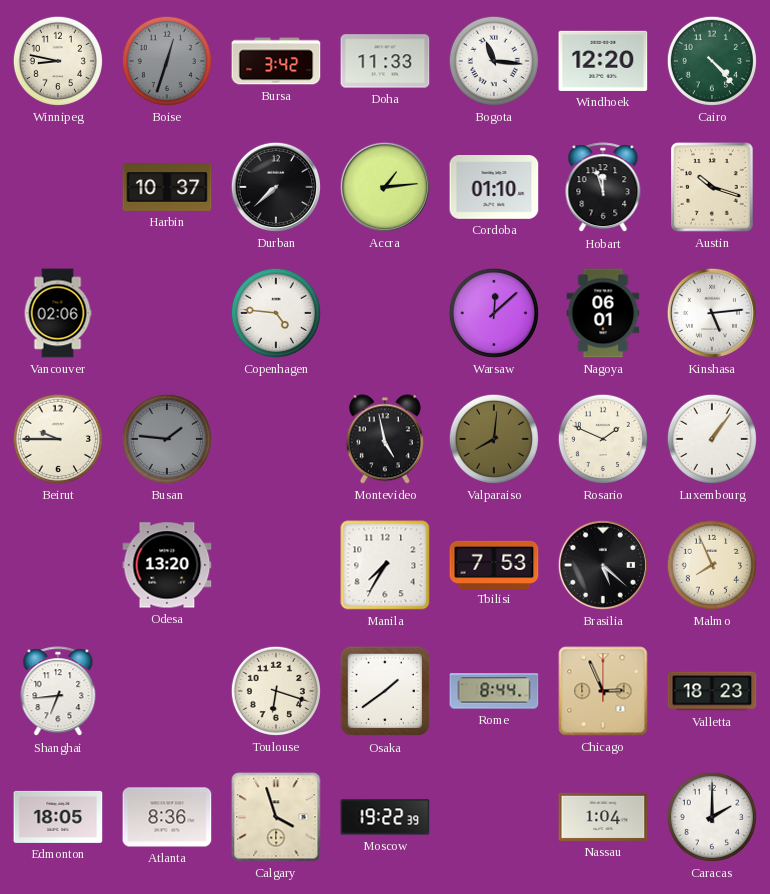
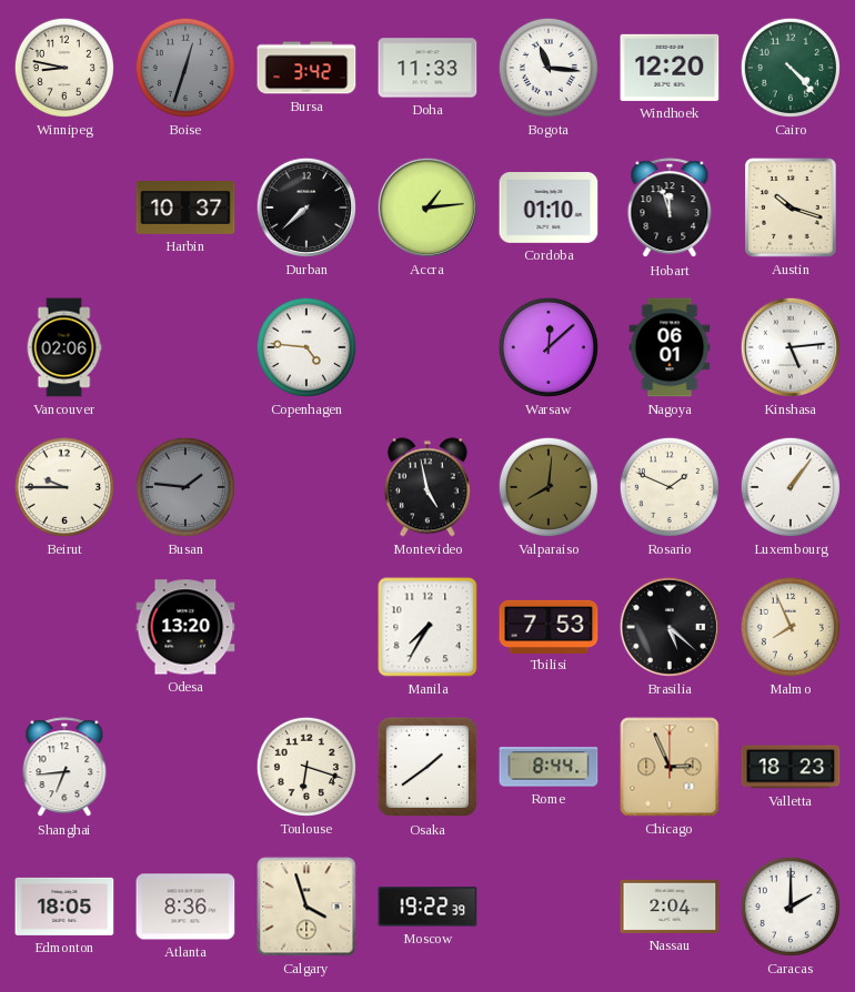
Nassau: 1:04 -> 2:04
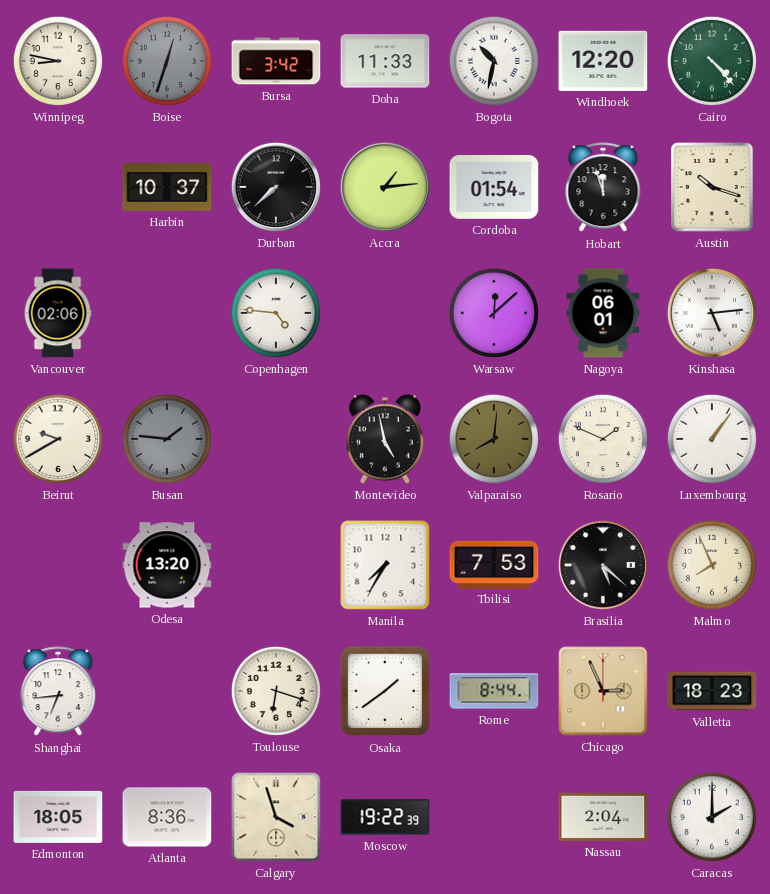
Bogota: 11:16 -> 10:32
Cordoba: 01:10 -> 01:54
Beirut: 9:45 -> 9:40
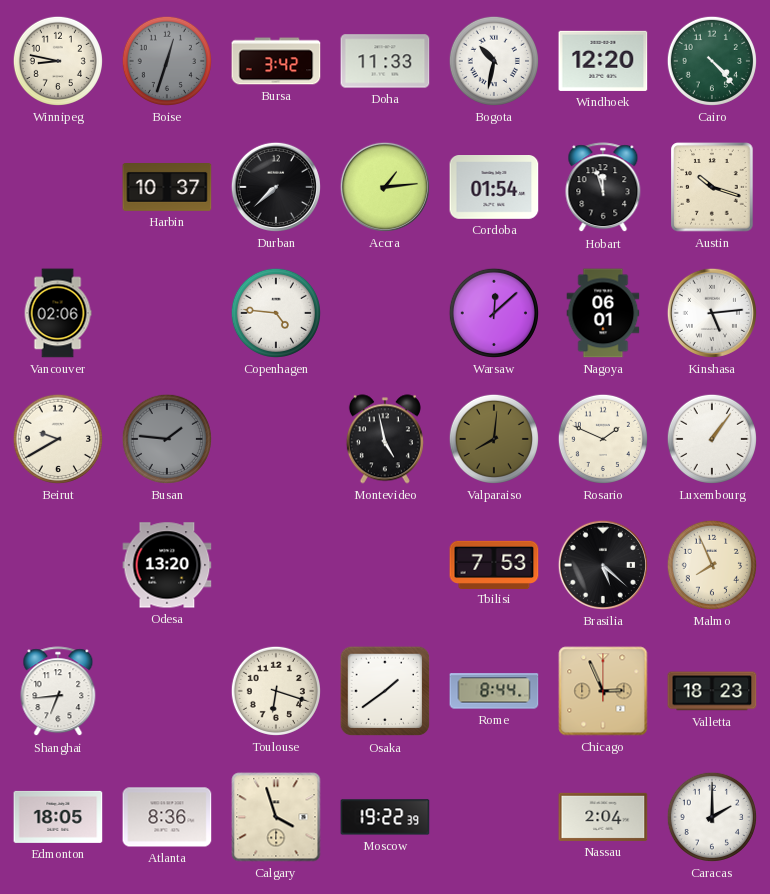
Manila: 7:35 -> none
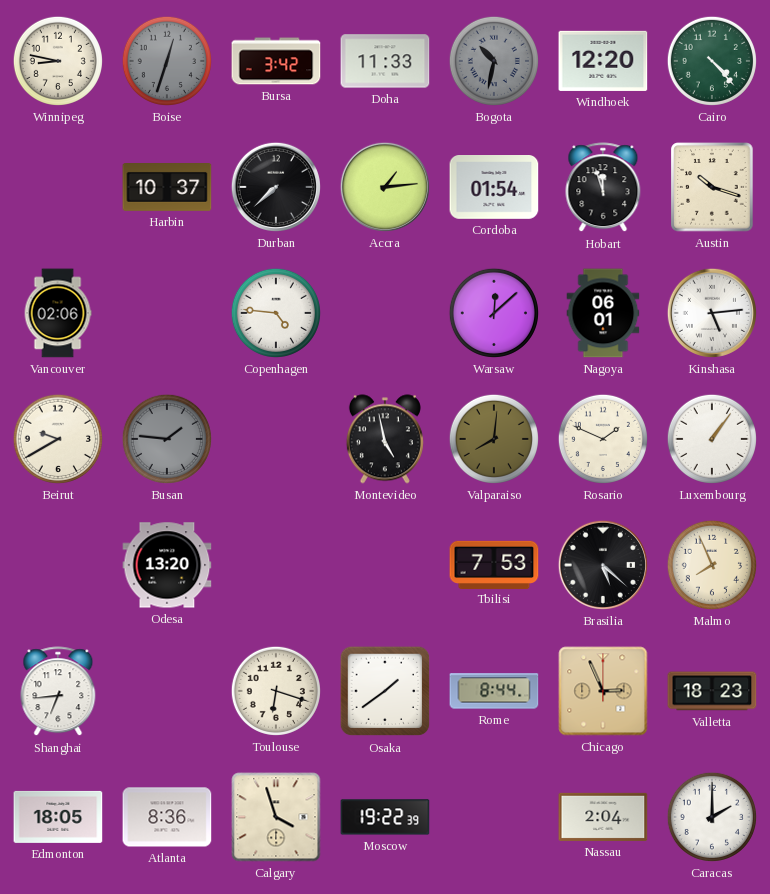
Bogota dial: white -> grey
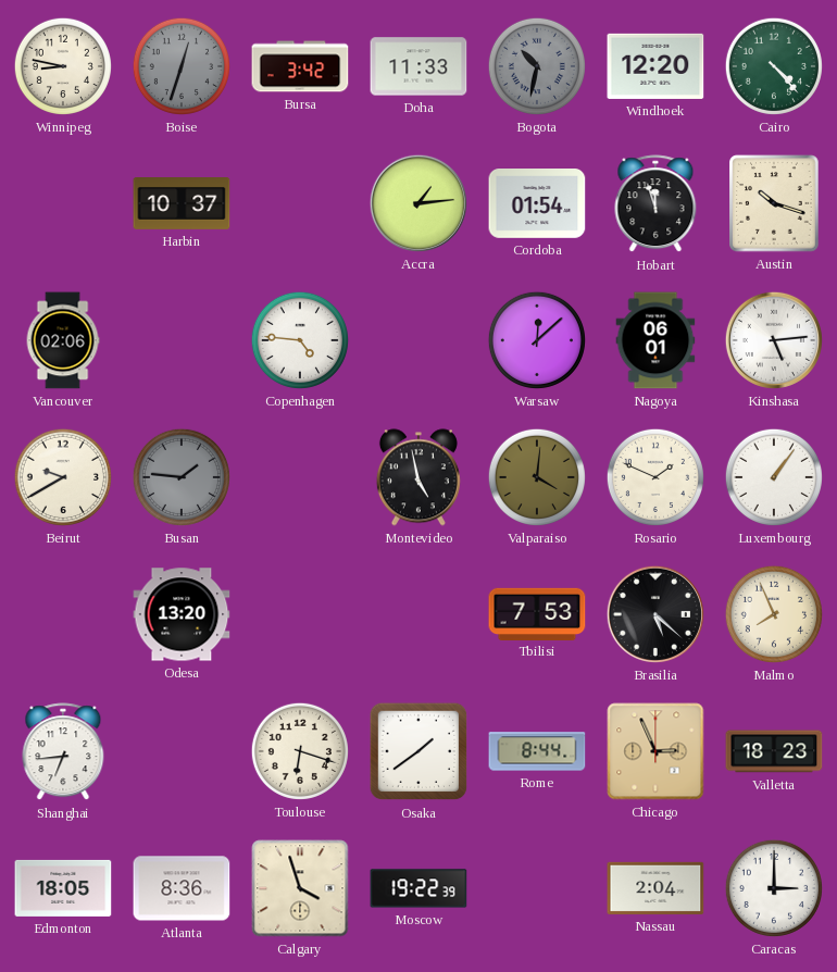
Durban: 7:38 -> none
Valparaiso: 8:01 -> 4:01
Caracas: 2:00 -> 3:00
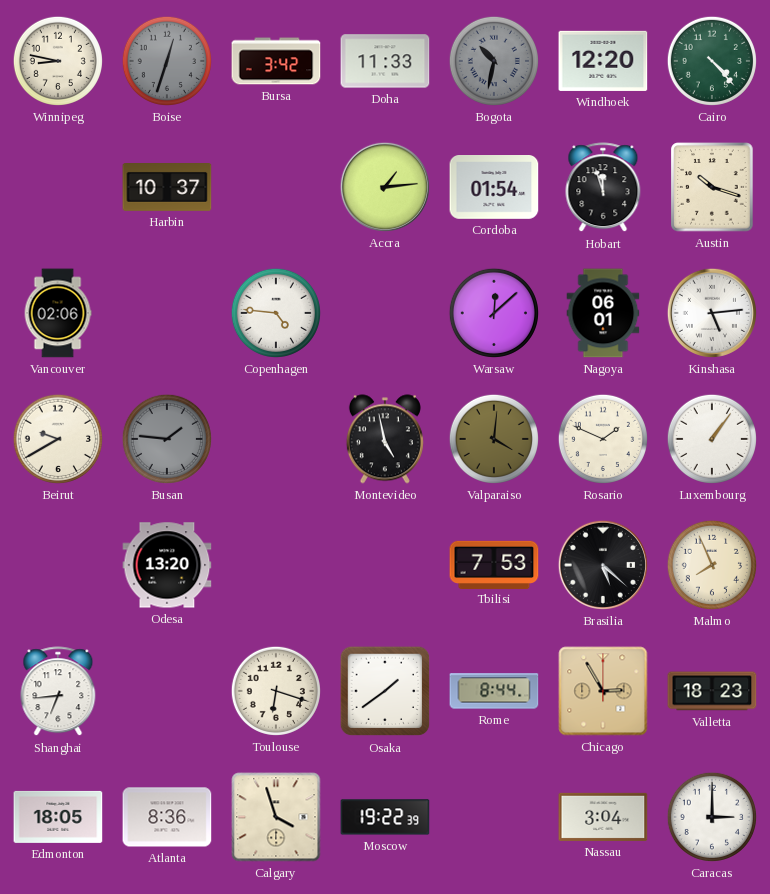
Chicago: 2:56 -> 2:55
Nassau: 2:04 -> 3:04
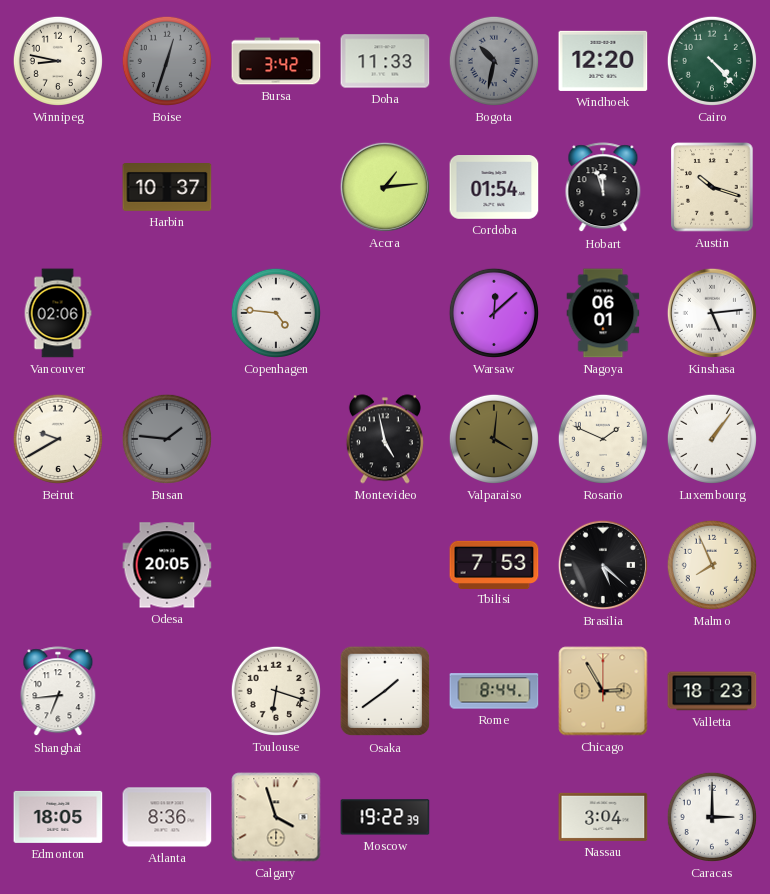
Odesa: 13:20 -> 20:05
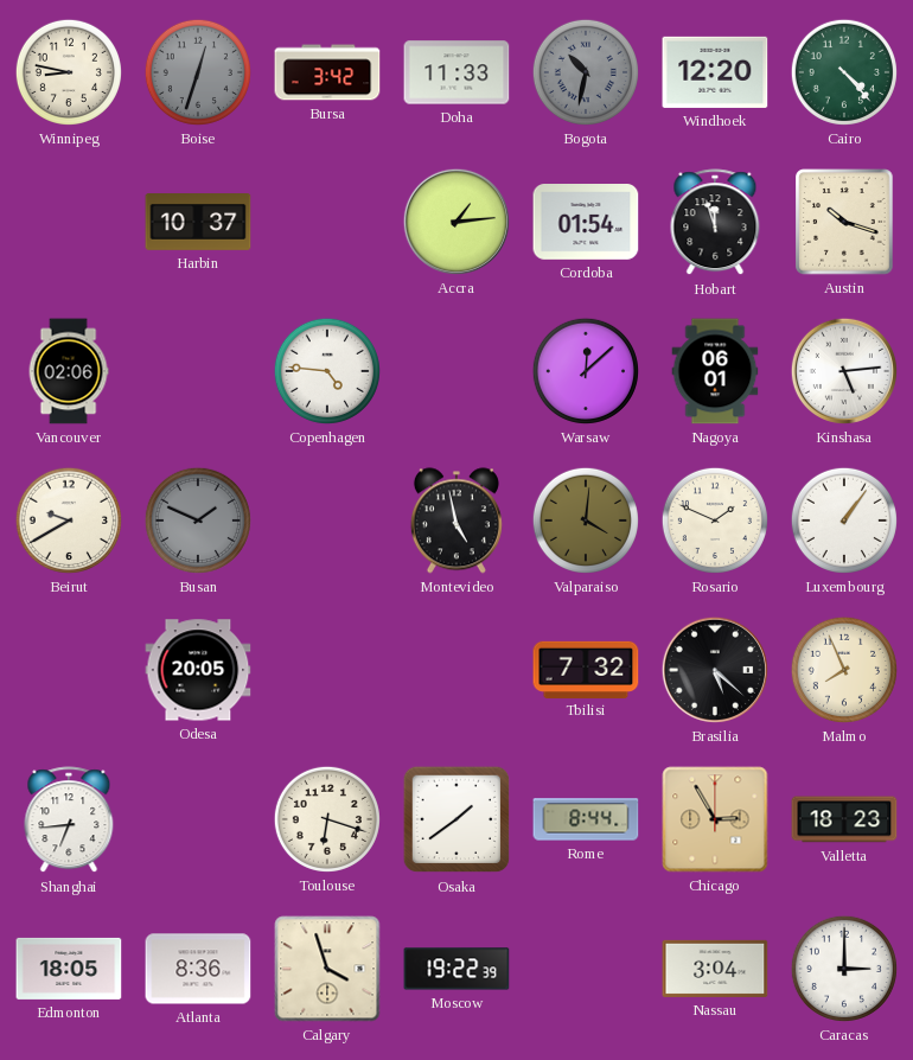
Busan: 1:46 -> 1:49
Tbilisi: 7:53 -> 7:32
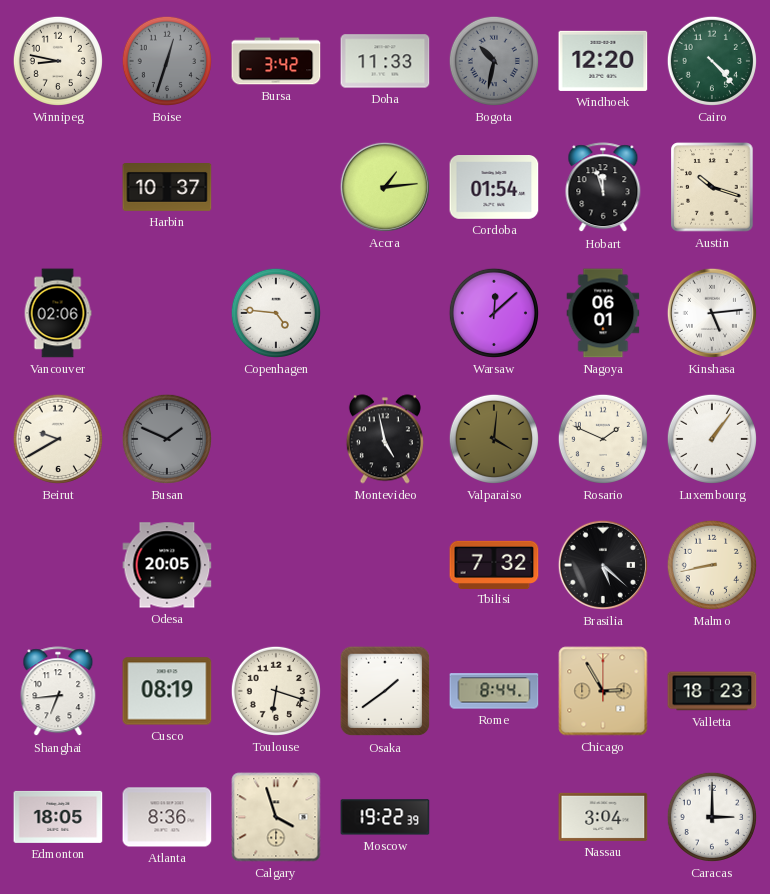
Malmo: 7:56 -> 8:43
Cusco: none -> 08:19
